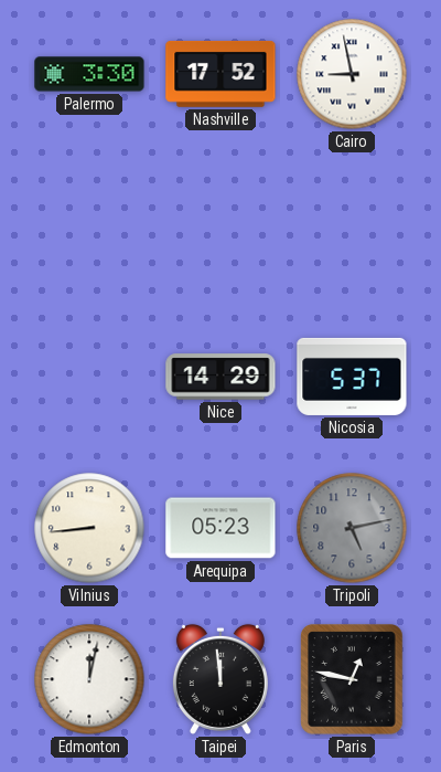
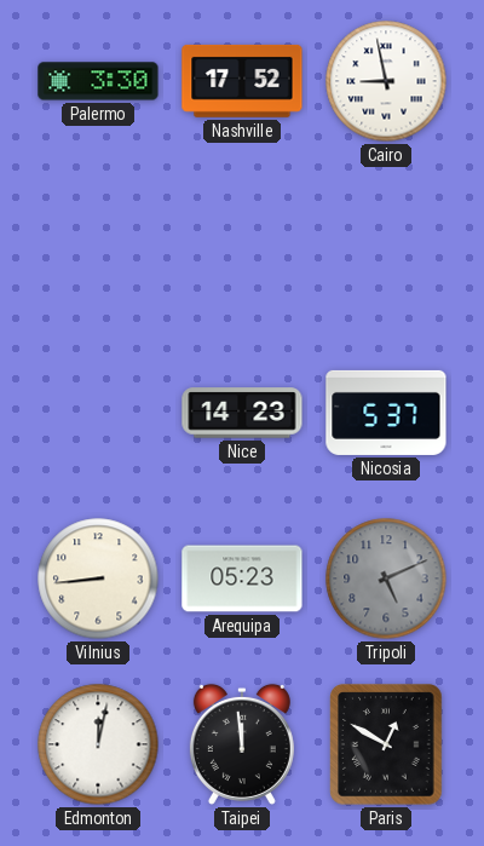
Nice: 14:29 -> 14:23
Tripoli: 5:13 -> 5:11
Paris: 12:47 -> 12:50
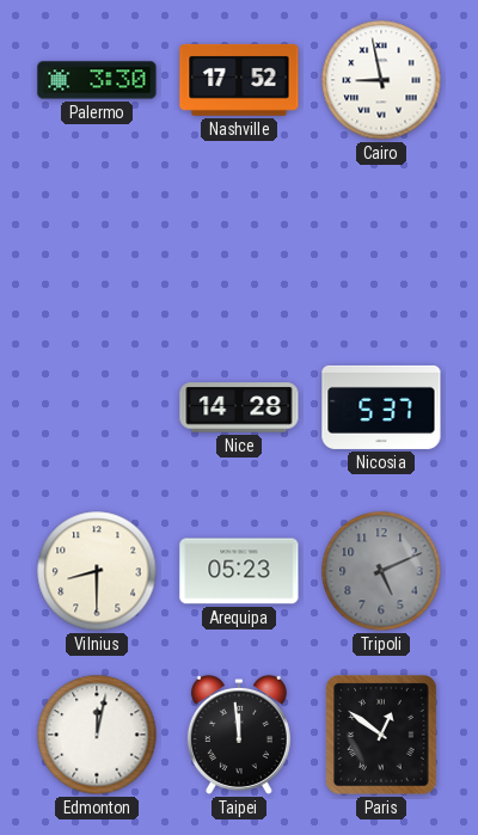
Nice: 14:23 -> 14:28
Vilnius: 8:44 -> 8:30
Paris: 12:50 -> 12:51
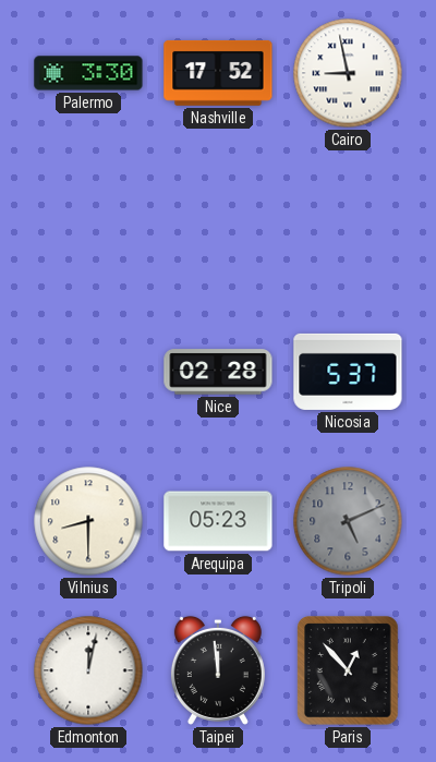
Nice: 14:28 -> 02:28
Paris: 12:51 -> 12:53
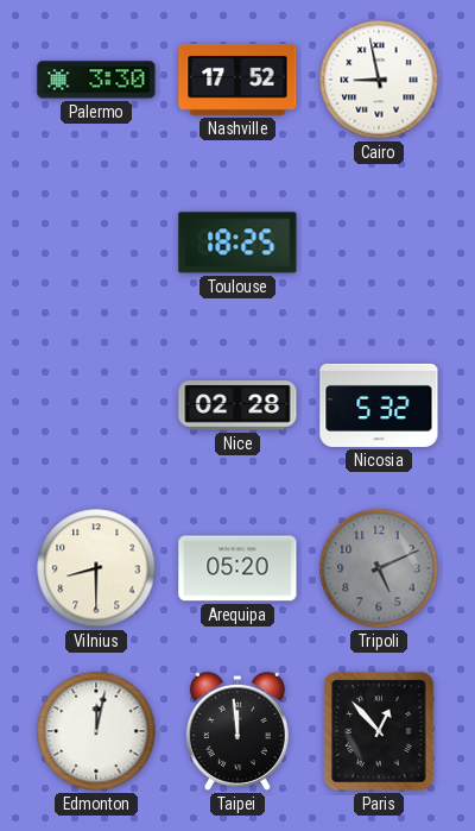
Toulouse: none -> 18:25
Nicosia: 5:37 -> 5:32
Arequipa: 05:23 -> 05:20
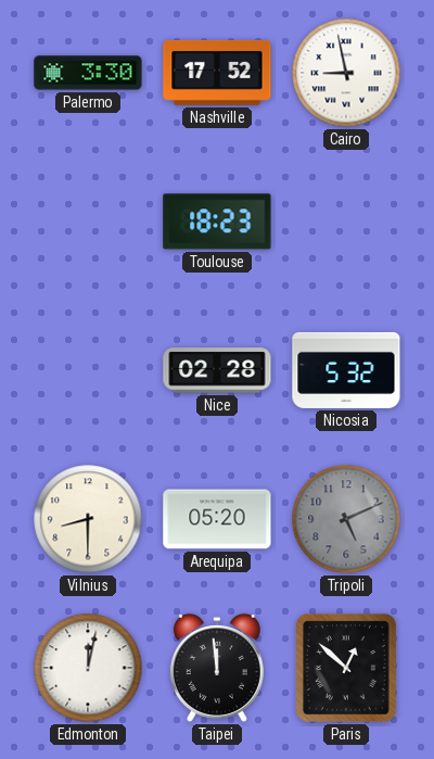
Toulouse: 18:25 -> 18:23
Paris: 12:53 -> 12:52
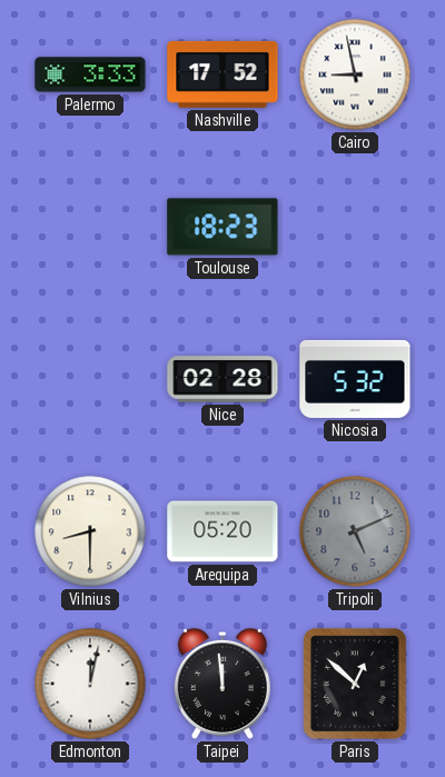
Palermo: 3:30 -> 3:33
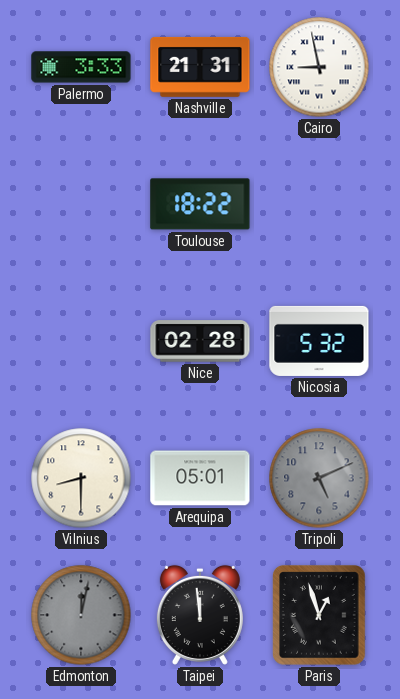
Nashville: 17:52 -> 21:31
Toulouse: 18:23 -> 18:22
Arequipa: 05:20 -> 05:01
Edmonton dial: white -> grey
Paris: 12:52 -> 12:57
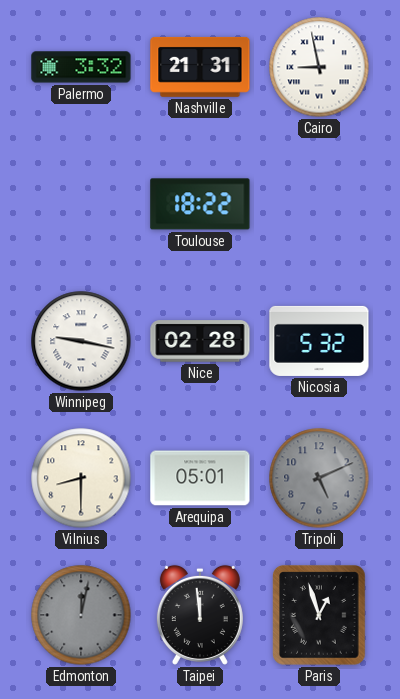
Palermo: 3:33 -> 3:32
Winnipeg: none -> 9:17
